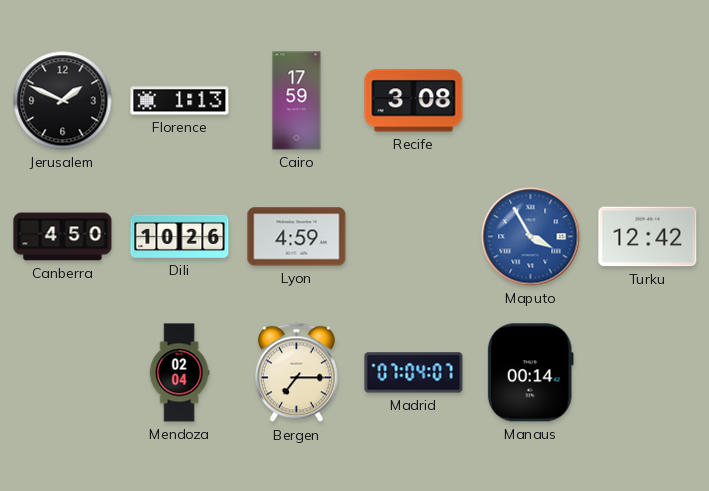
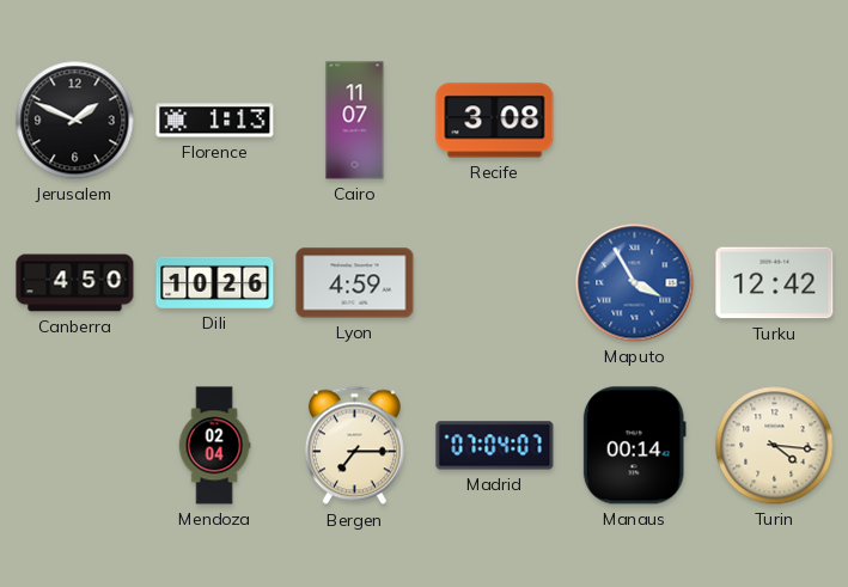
Cairo: 17:59 -> 11:07
Turin: none -> 4:16
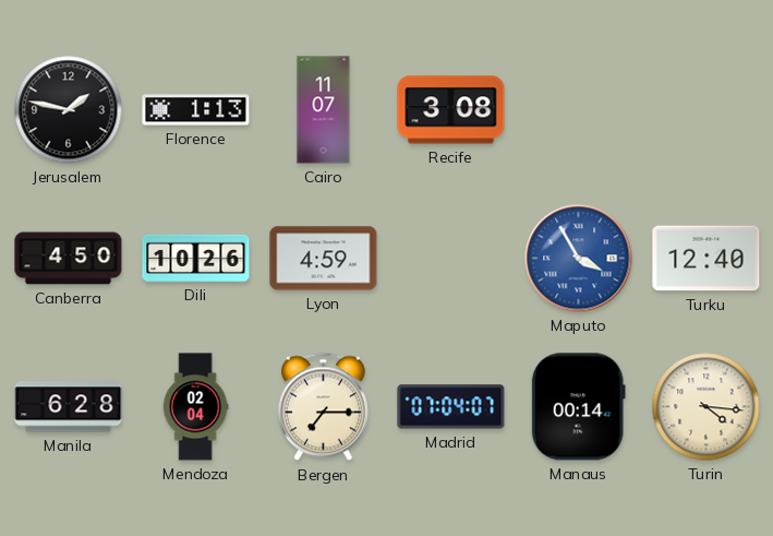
Jerusalem: 1:49 -> 1:47
Turku: 12:42 -> 12:40
Manila: none -> 6:28
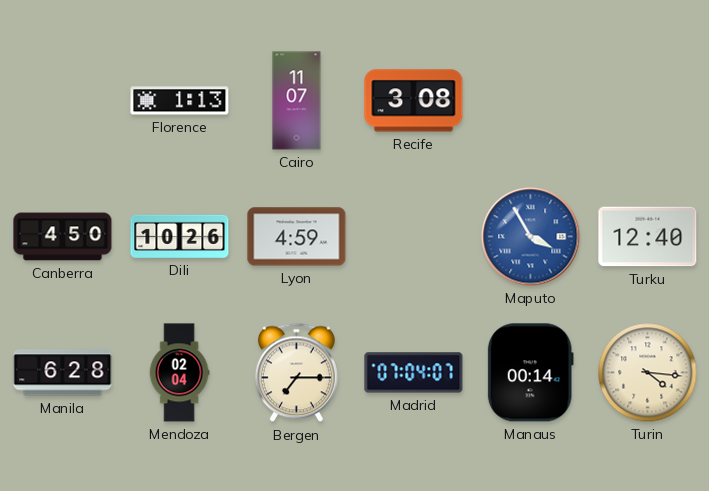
Jerusalem: 1:47 -> none
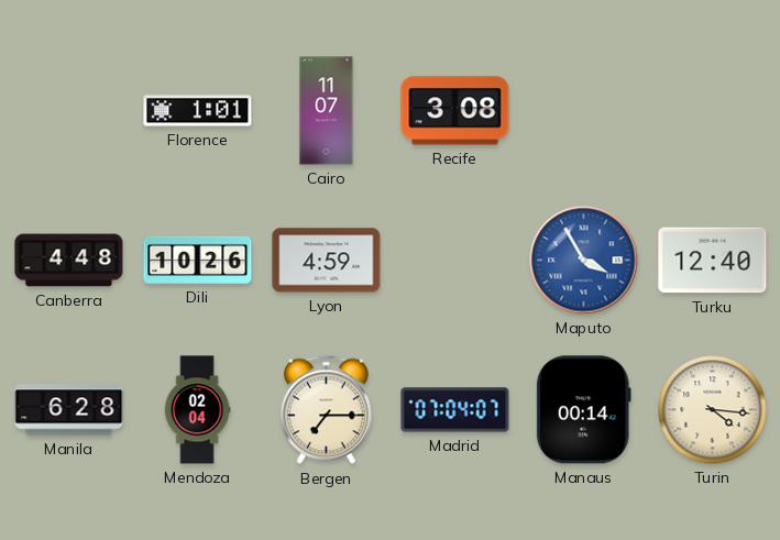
Florence: 1:13 -> 1:01
Canberra: 4:50 -> 4:48
